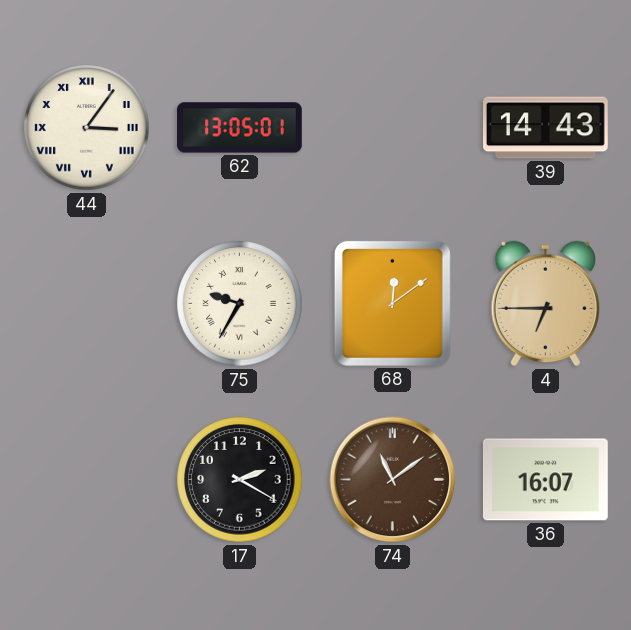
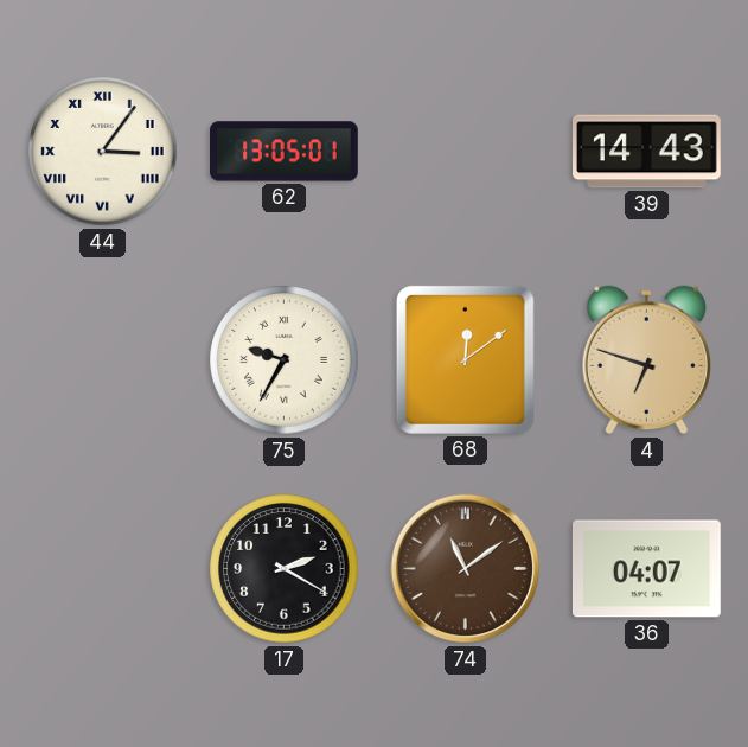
4: 6:45 -> 6:48
36: 16:07 -> 04:07
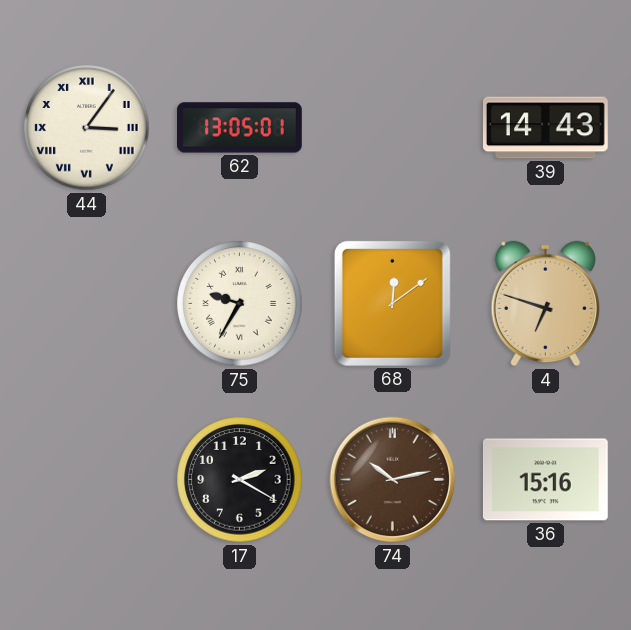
74: 11:09 -> 10:13
36: 04:07 -> 15:16
